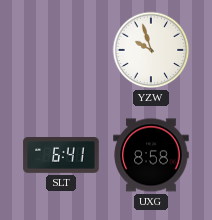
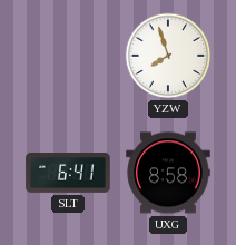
YZW: 9:57 -> 7:57
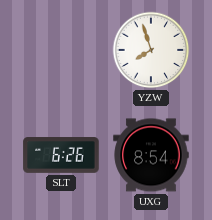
SLT: 6:41 -> 6:26
UXG: 8:58 -> 8:54
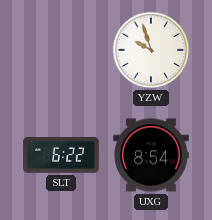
YZW: 7:57 -> 9:57
SLT: 6:26 -> 6:22
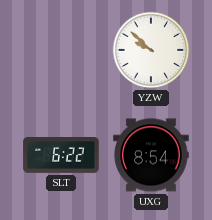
YZW: 9:57 -> 9:52
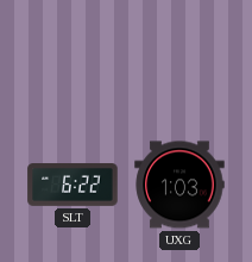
YZW: 9:52 -> none
UXG: 8:54 -> 1:03
